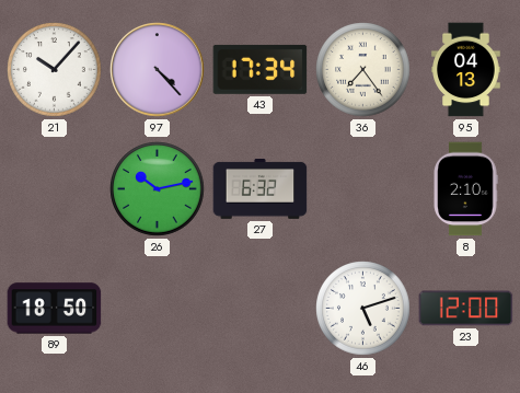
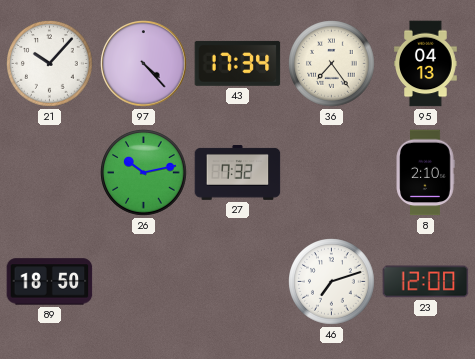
27: 6:32 -> 7:32
46: 5:12 -> 7:12
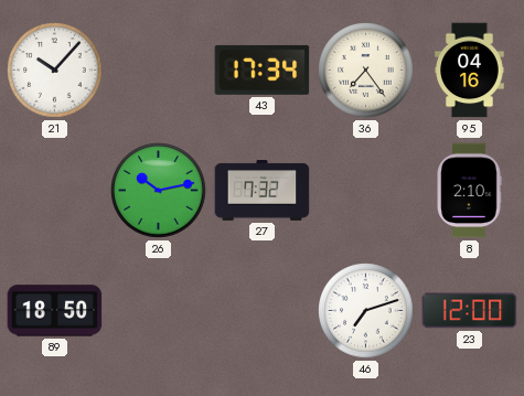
97: 4:23 -> none
95: 04:13 -> 04:16
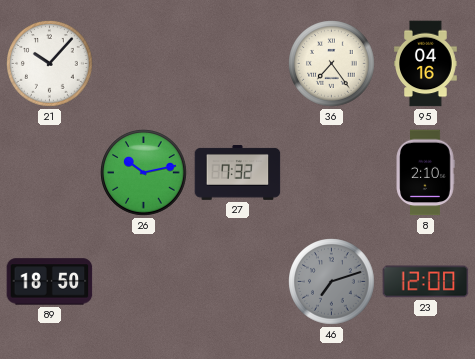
43: 17:34 -> none
46 dial: white -> grey
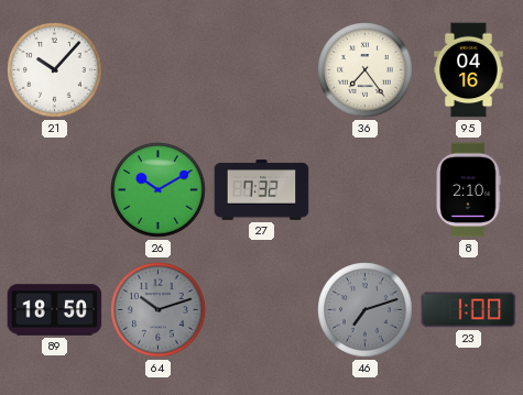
26: 10:13 -> 10:10
64: none -> 10:12
23: 12:00 -> 1:00
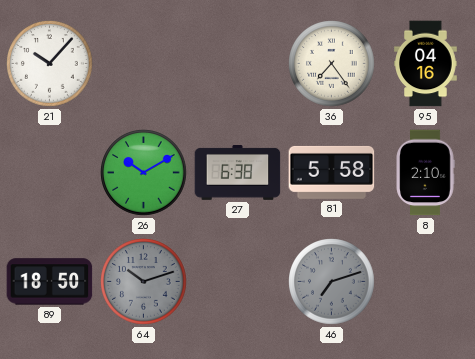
27: 7:32 -> 6:38
81: none -> 5:58
23: 1:00 -> none
